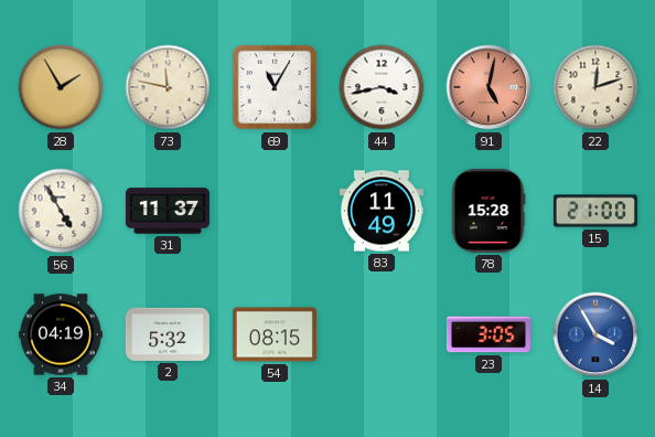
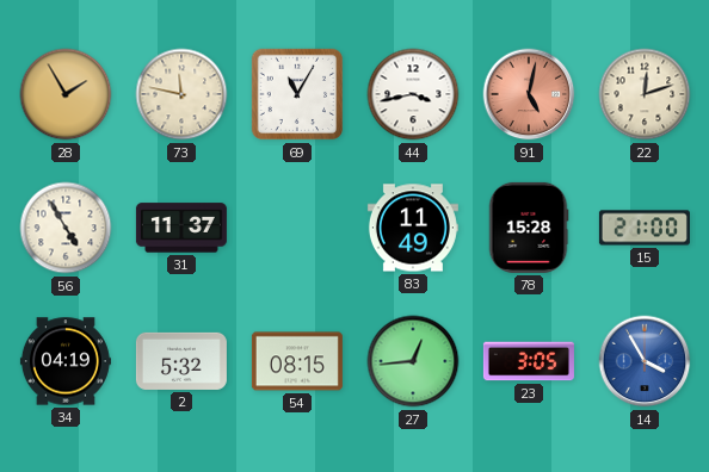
27: none -> 12:44
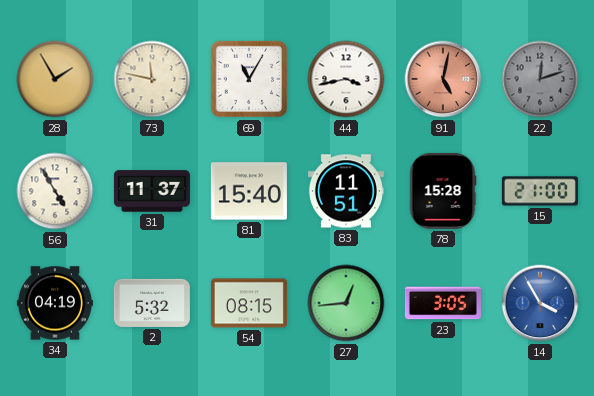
22 dial: cream -> grey
81: none -> 15:40
83: 11:49 -> 11:51
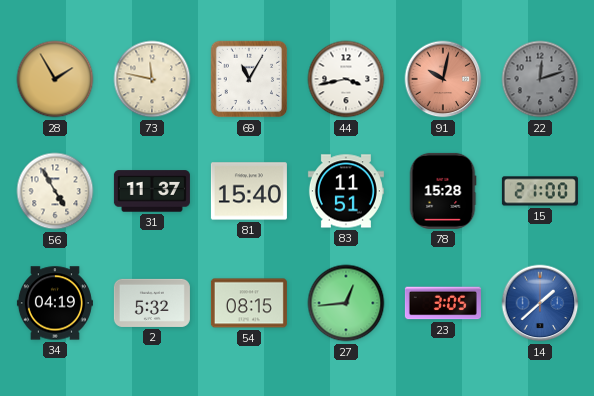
91: 5:02 -> 10:02
14: 3:55 -> 1:38
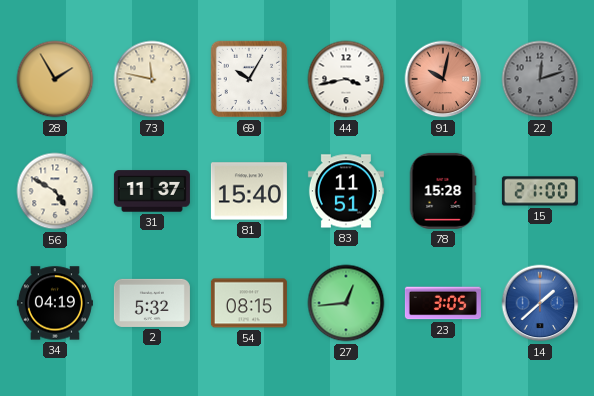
69: 11:05 -> 10:05
56: 4:55 -> 4:50
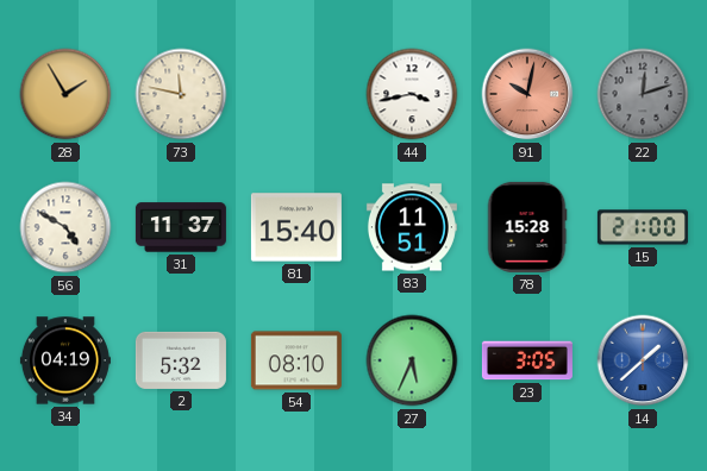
69: 10:05 -> none
54: 08:15 -> 08:10
27: 12:44 -> 5:34
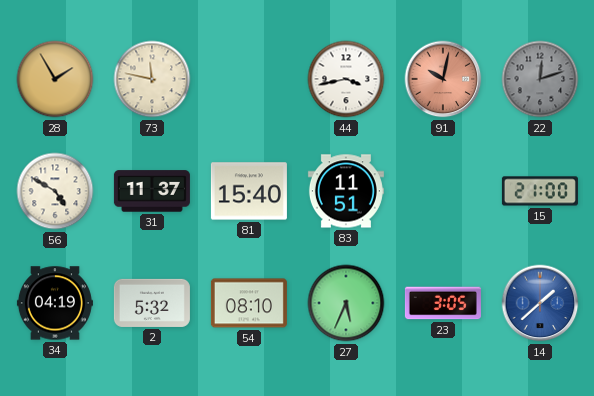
78: 15:28 -> none
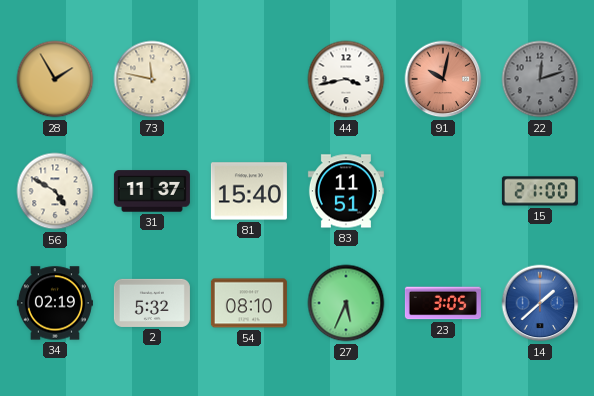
34: 04:19 -> 02:19
